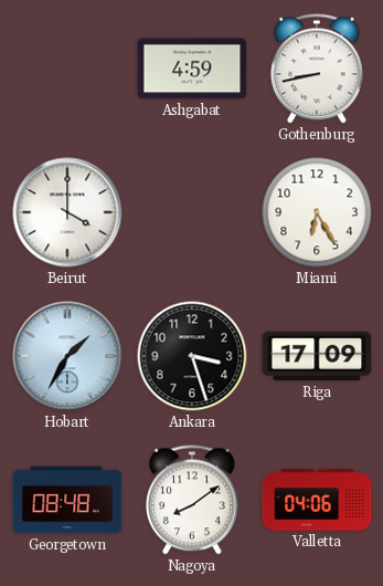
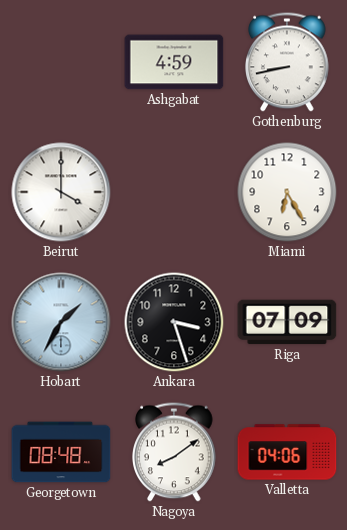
Riga: 17:09 -> 07:09
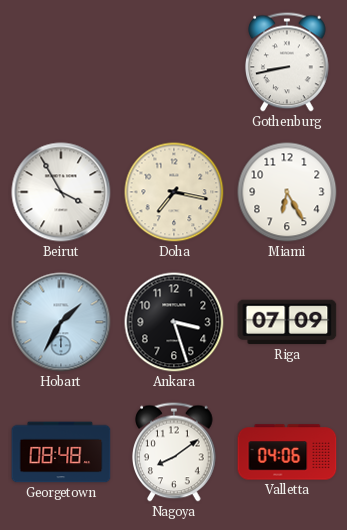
Ashgabat: 4:59 -> none
Beirut: 4:00 -> 3:55
Doha: none -> 7:17
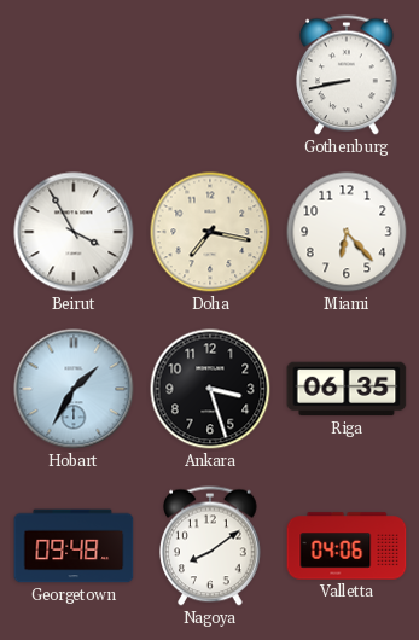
Miami: 6:25 -> 6:23
Riga: 07:09 -> 06:35
Georgetown: 08:48 -> 09:48
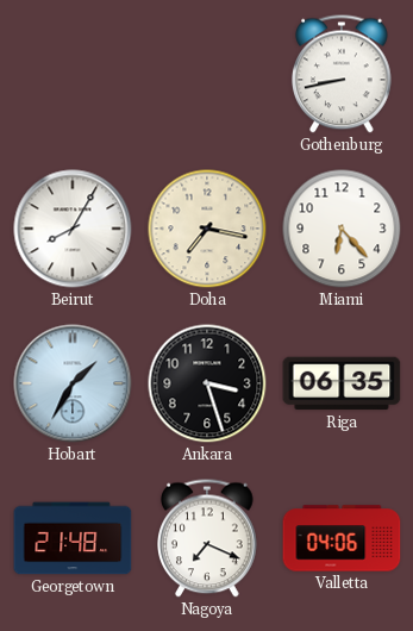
Beirut: 3:55 -> 8:05
Georgetown: 09:48 -> 21:48
Nagoya: 8:09 -> 7:19
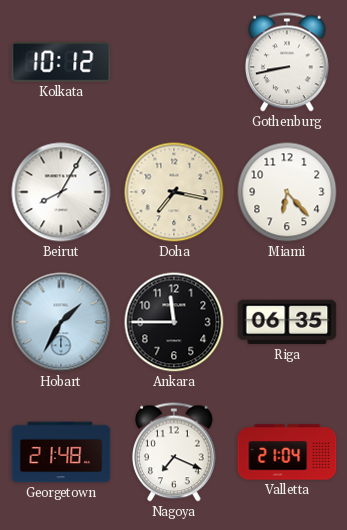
Kolkata: none -> 10:12
Ankara: 3:27 -> 11:45
Valletta: 04:06 -> 21:04
